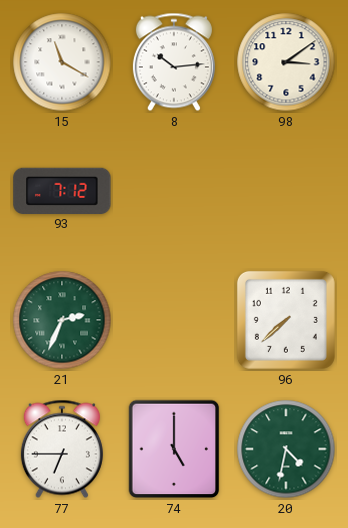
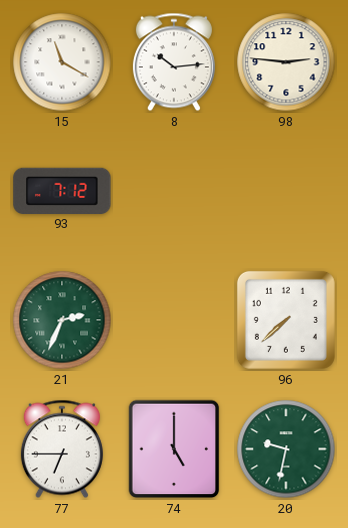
98: 3:09 -> 2:46
20: 4:32 -> 9:32
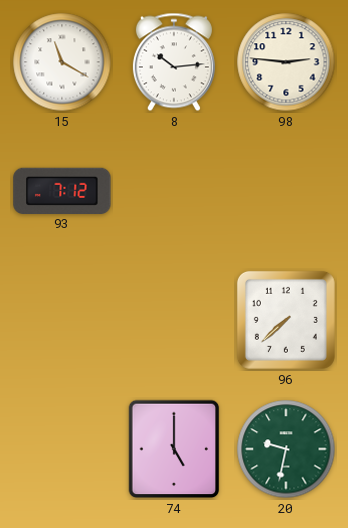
21: 2:34 -> none
77: 6:45 -> none
